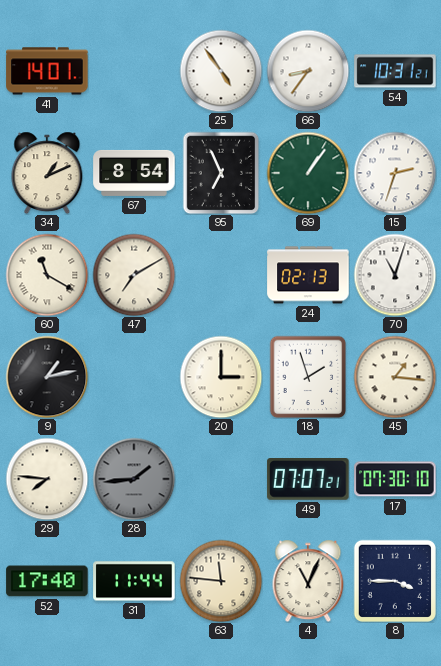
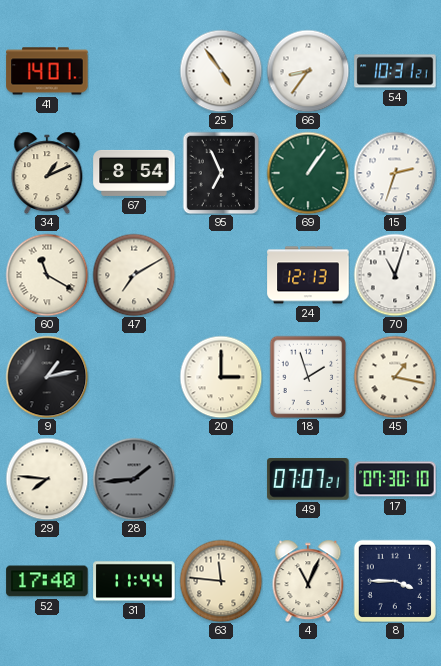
24: 02:13 -> 12:13
45: 1:16 -> 1:17
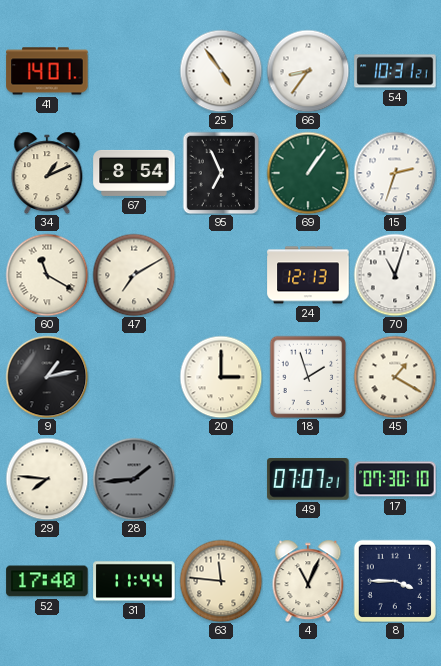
45: 1:17 -> 1:20
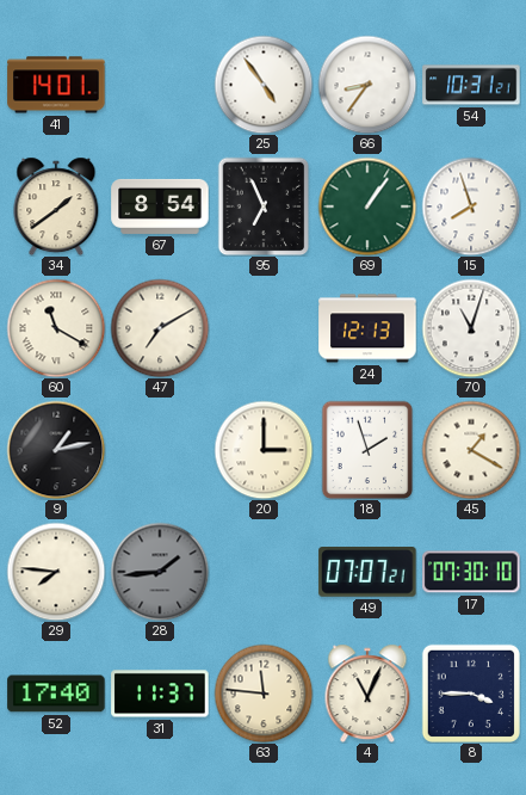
34: 1:11 -> 1:39
15: 2:33 -> 7:57
31: 11:44 -> 11:37
